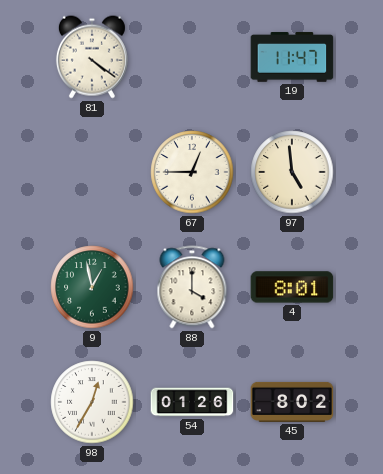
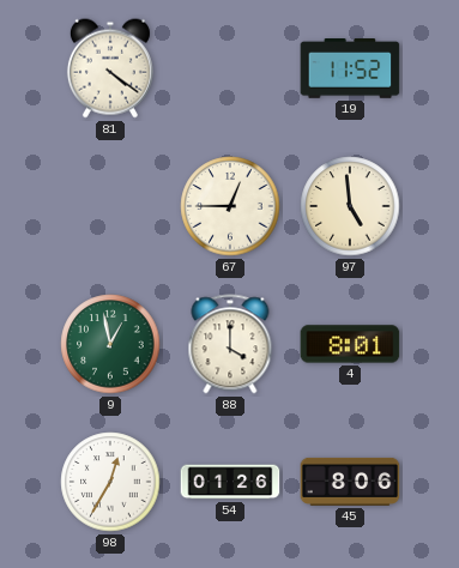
19: 11:47 -> 11:52
45: 8:02 -> 8:06
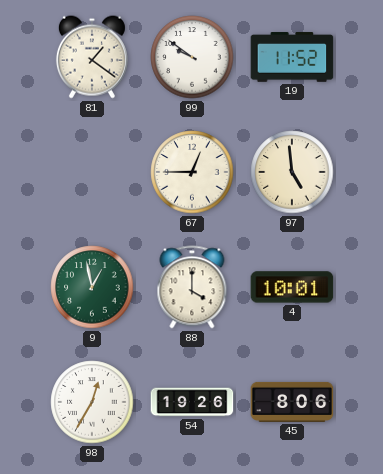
81: 4:21 -> 1:21
99: none -> 9:51
4: 8:01 -> 10:01
54: 01:26 -> 19:26
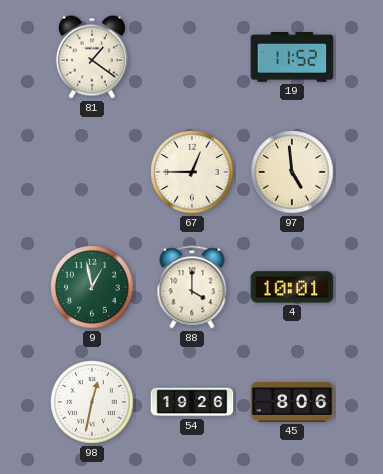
99: 9:51 -> none
98: 12:35 -> 12:32
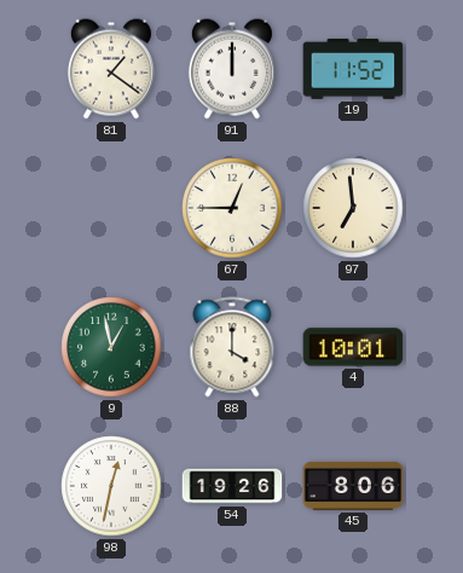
91: none -> 12:00
97: 4:59 -> 6:59
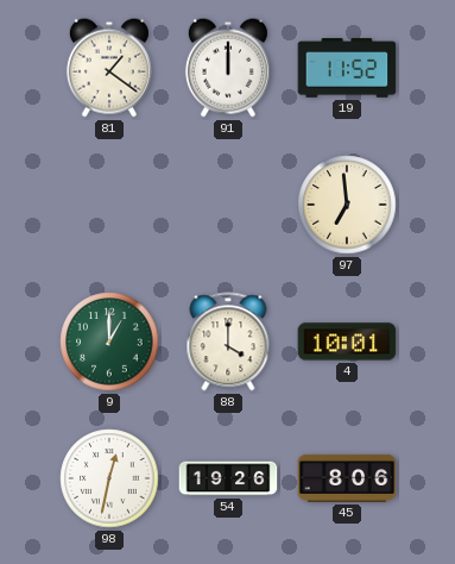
67: 12:45 -> none
9: 12:58 -> 1:00
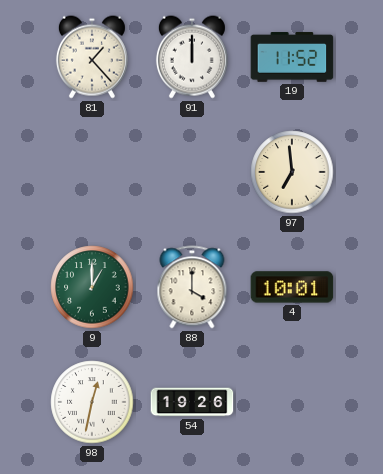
81: 1:21 -> 1:23
45: 8:06 -> none
